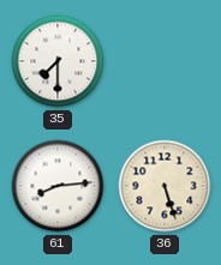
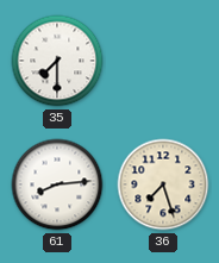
36: 5:27 -> 7:27
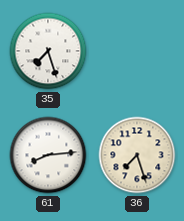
35: 7:30 -> 7:27
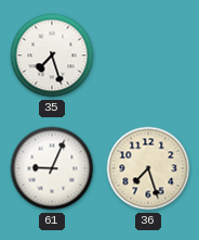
61: 8:14 -> 9:04
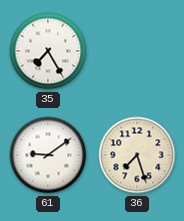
35: 7:27 -> 7:25
61: 9:04 -> 9:09
